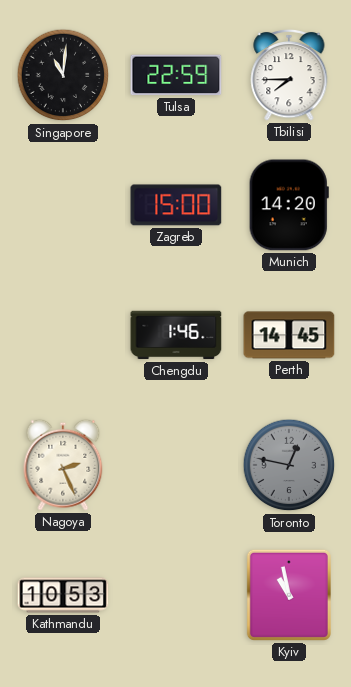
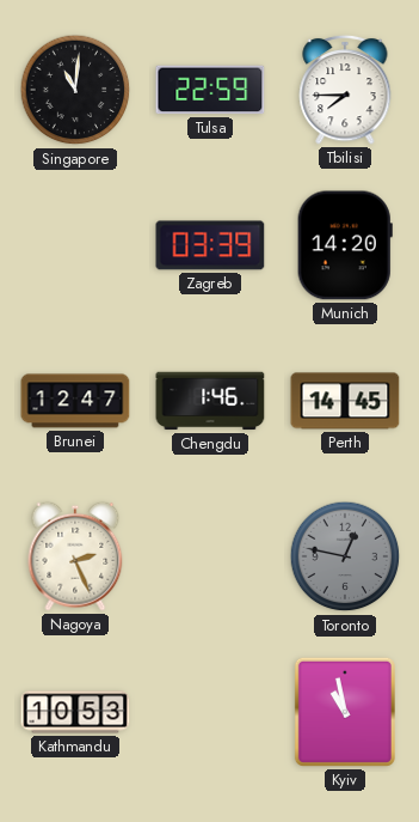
Zagreb: 15:00 -> 03:39
Brunei: none -> 12:47
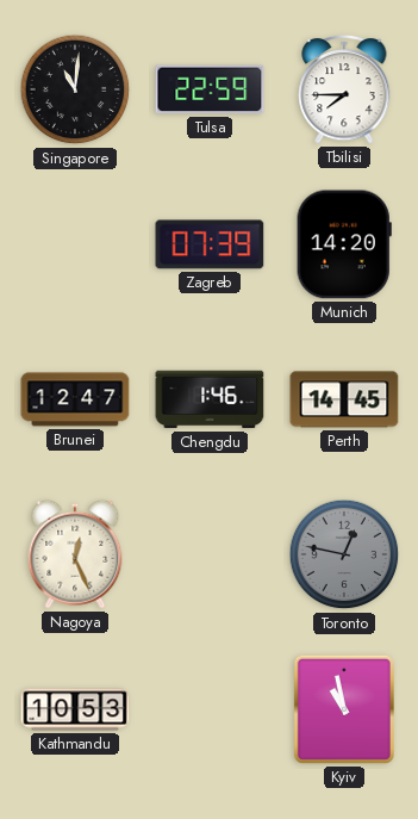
Zagreb: 03:39 -> 07:39
Nagoya: 2:26 -> 12:26
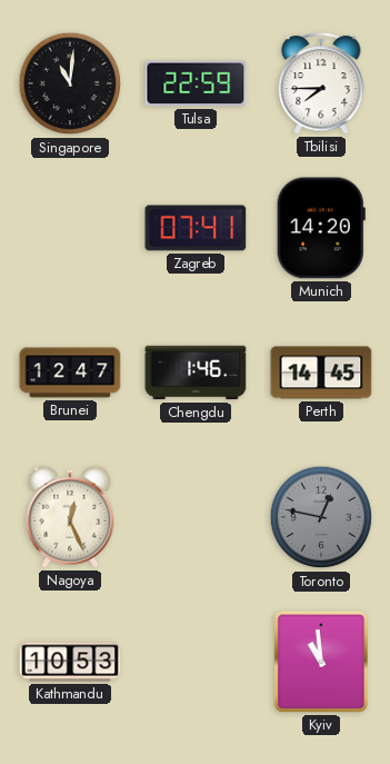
Zagreb: 07:39 -> 07:41
Kyiv: 10:58 -> 10:59
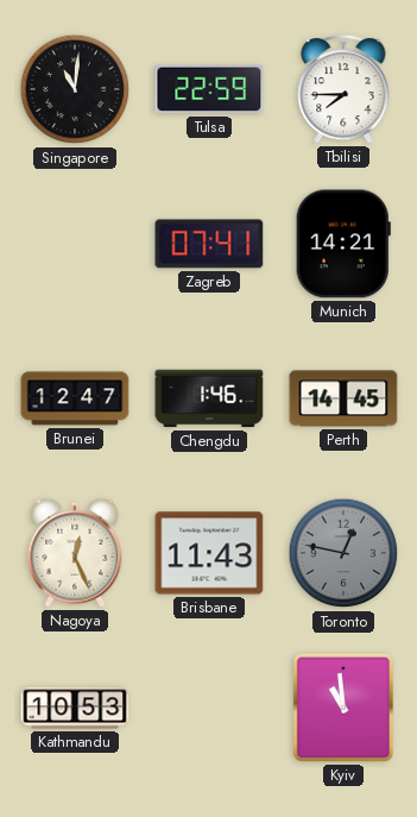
Munich: 14:20 -> 14:21
Brisbane: none -> 11:43
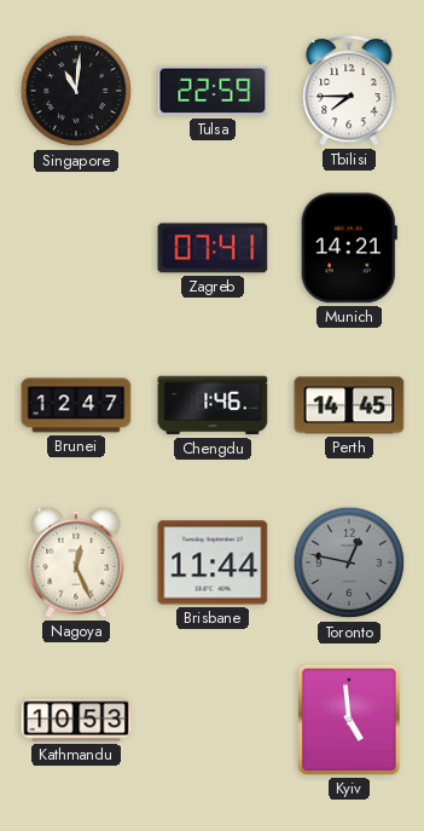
Brisbane: 11:43 -> 11:44
Kyiv: 10:59 -> 4:59
